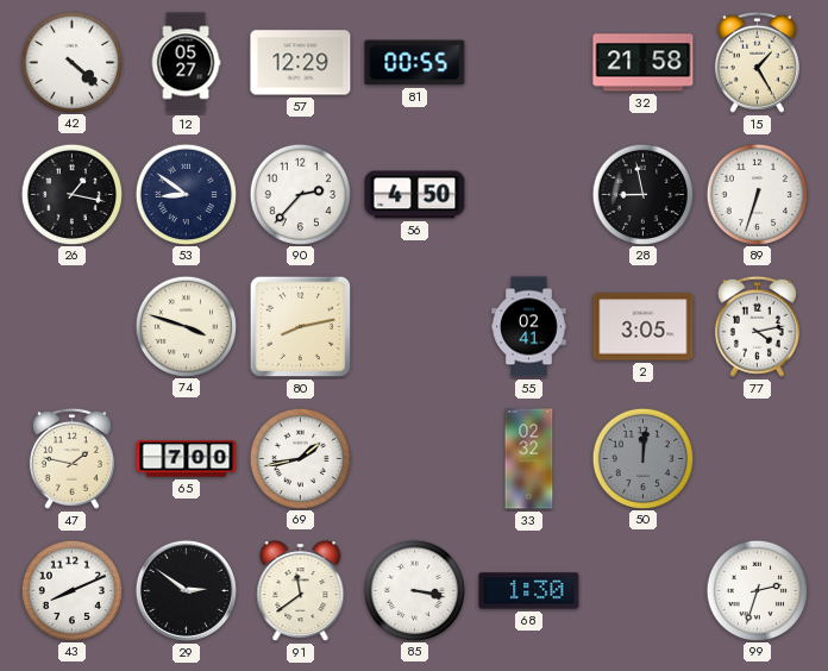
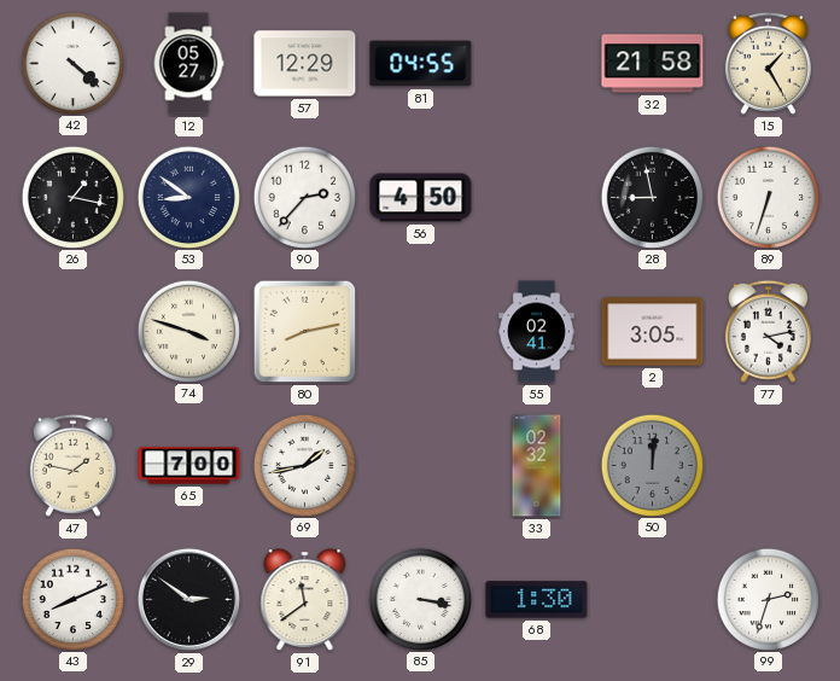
81: 00:55 -> 04:55
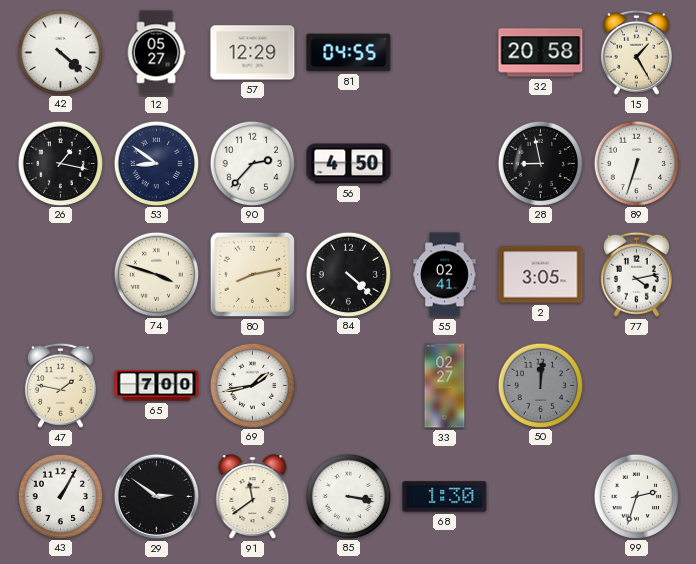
32: 21:58 -> 20:58
84: none -> 4:22
33: 02:32 -> 02:27
43: 8:11 -> 1:05
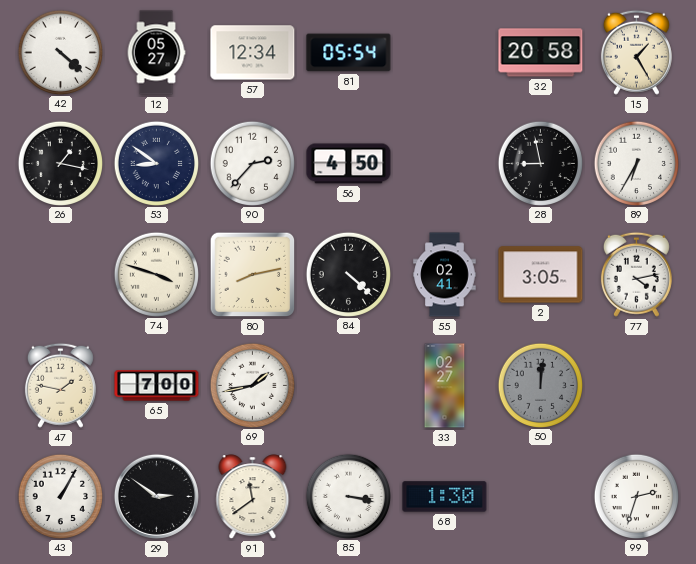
57: 12:29 -> 12:34
81: 04:55 -> 05:54
89: 6:33 -> 6:35
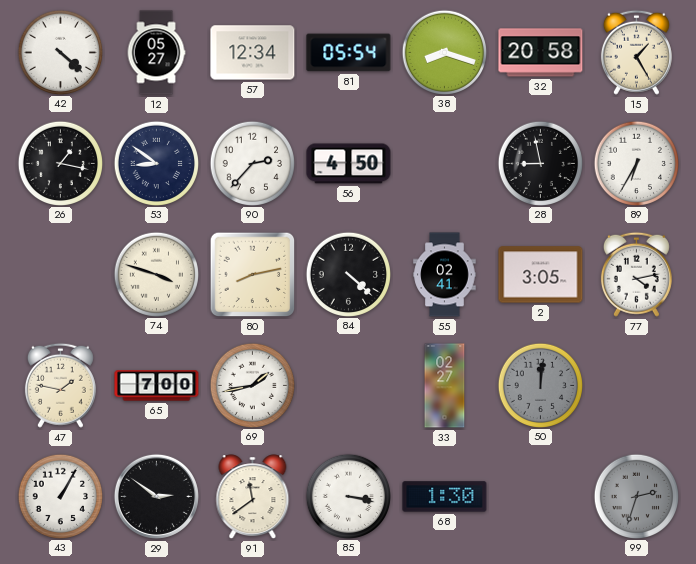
38: none -> 8:18
99 dial: white -> grey
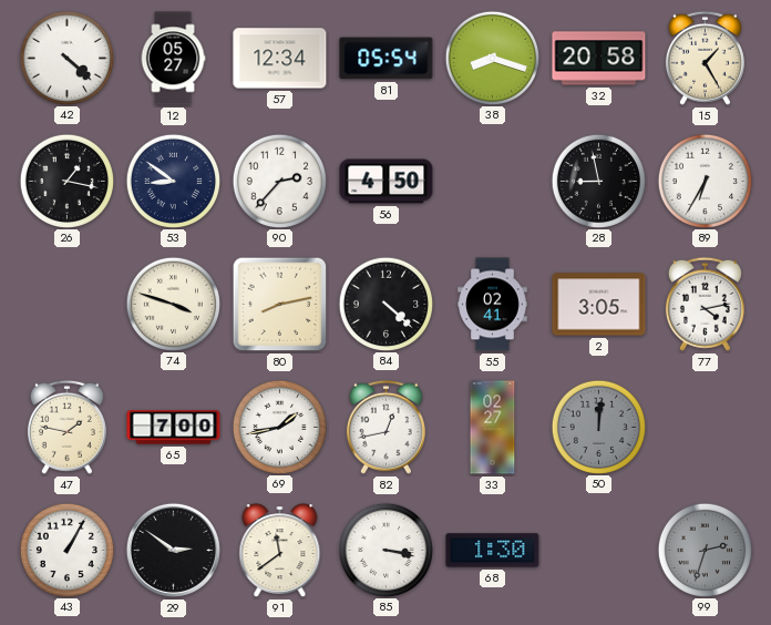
82: none -> 12:43
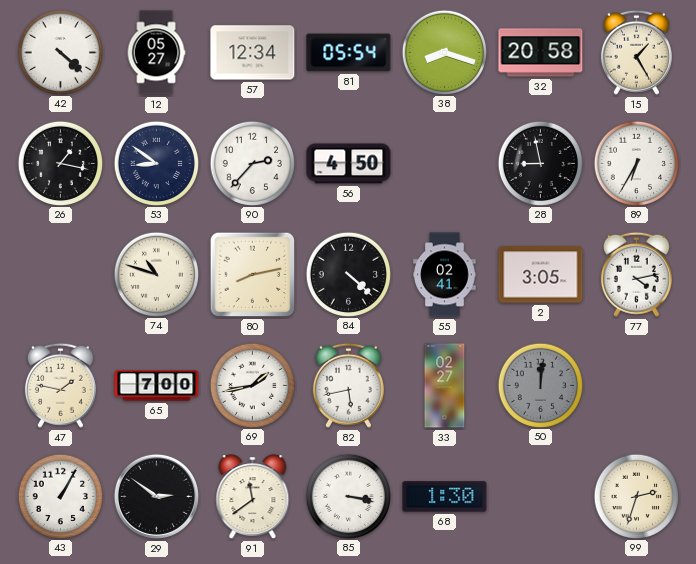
74: 3:48 -> 10:48
82: 12:43 -> 5:43
99 dial: grey -> cream
